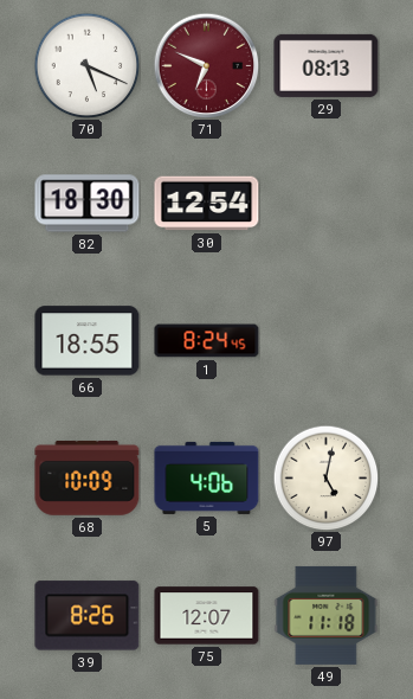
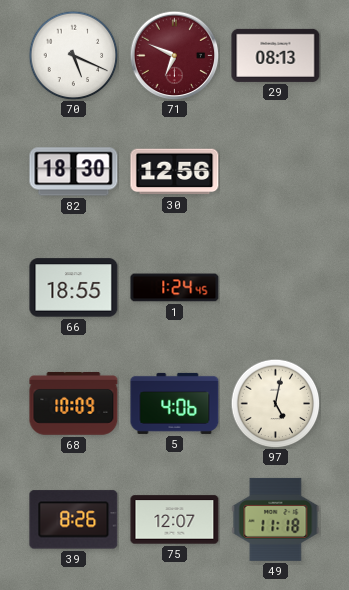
30: 12:54 -> 12:56
1: 8:24 -> 1:24
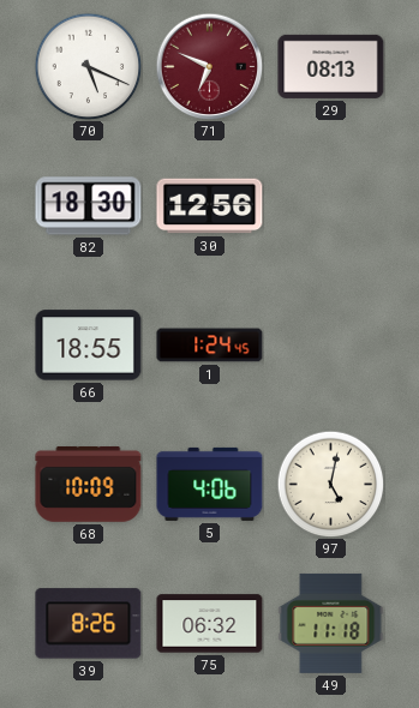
75: 12:07 -> 06:32
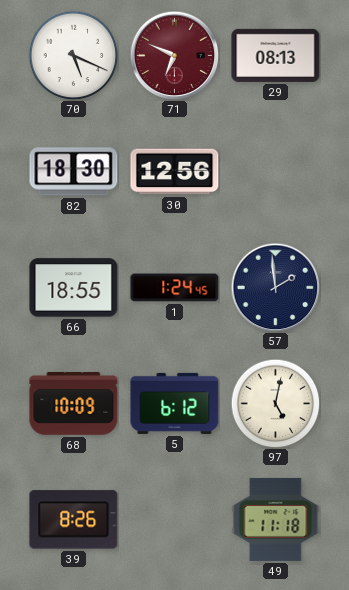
57: none -> 1:59
5: 4:06 -> 6:12
75: 06:32 -> none
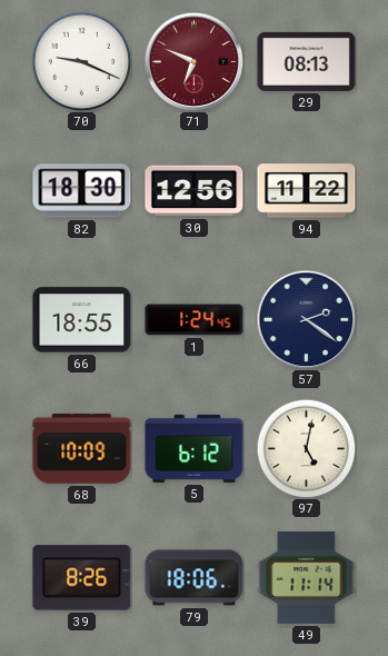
70: 5:19 -> 9:19
94: none -> 11:22
57: 1:59 -> 2:21
79: none -> 18:06
49: 11:18 -> 11:14
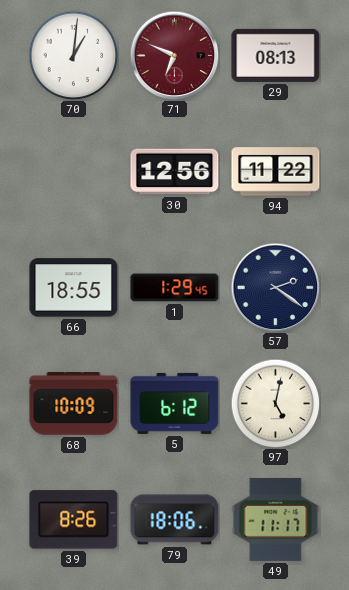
70: 9:19 -> 1:01
82: 18:30 -> none
1: 1:24 -> 1:29
49: 11:14 -> 11:17
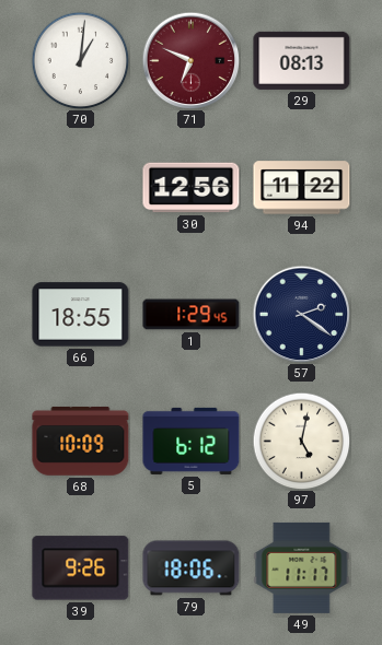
39: 8:26 -> 9:26
